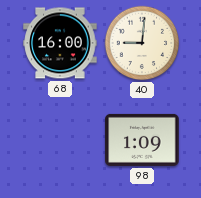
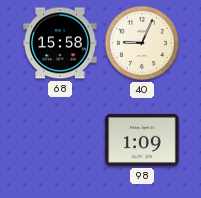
68: 16:00 -> 15:58
40: 9:01 -> 9:04
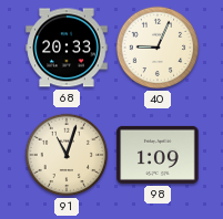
68: 15:58 -> 20:33
91: none -> 11:03
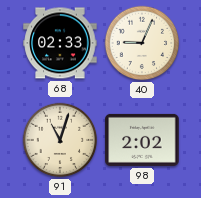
68: 20:33 -> 02:33
98: 1:09 -> 2:02
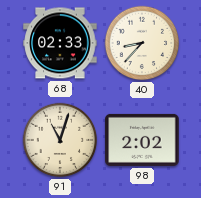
40: 9:04 -> 8:37
